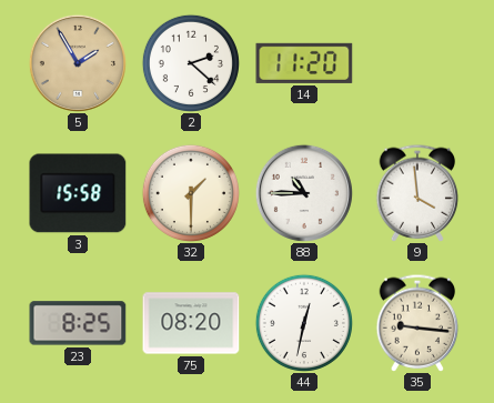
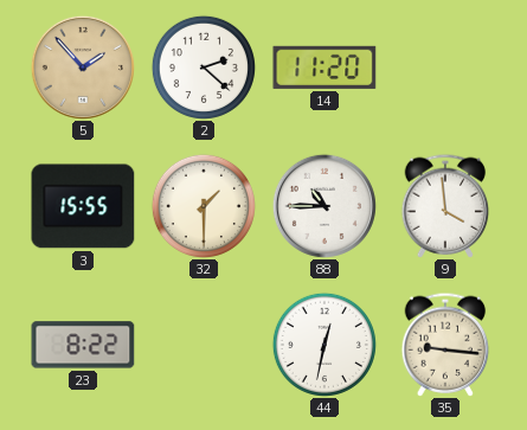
5: 1:55 -> 1:53
3: 15:58 -> 15:55
23: 8:25 -> 8:22
75: 08:20 -> none
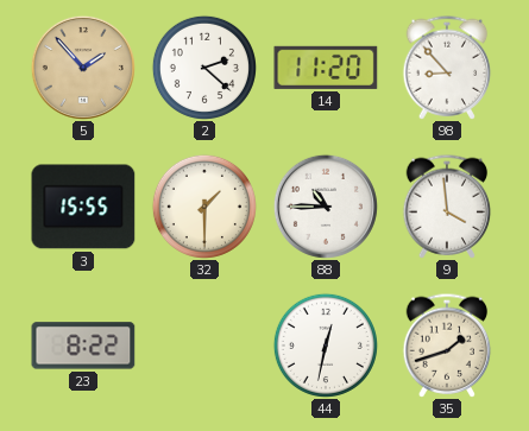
98: none -> 8:53
35: 9:16 -> 1:42
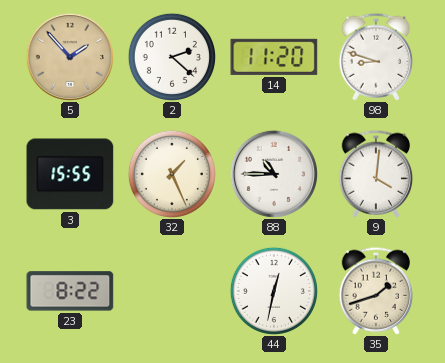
98: 8:53 -> 8:48
32: 1:30 -> 1:26
9: 3:59 -> 4:01
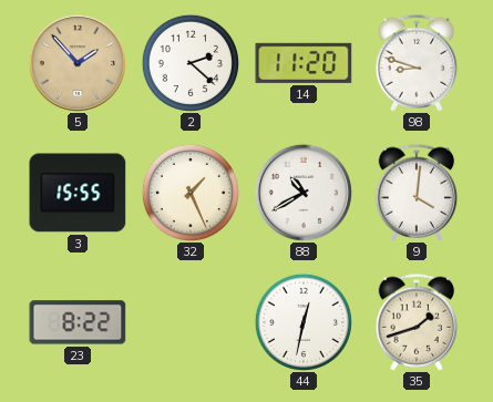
88: 10:45 -> 10:40
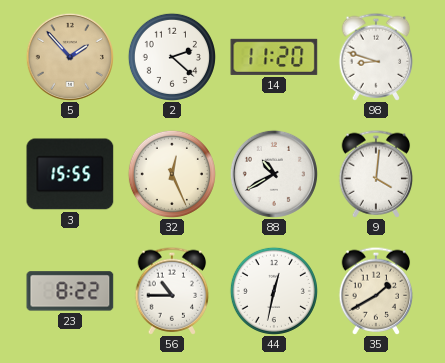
32: 1:26 -> 12:26
56: none -> 10:45
35: 1:42 -> 1:40
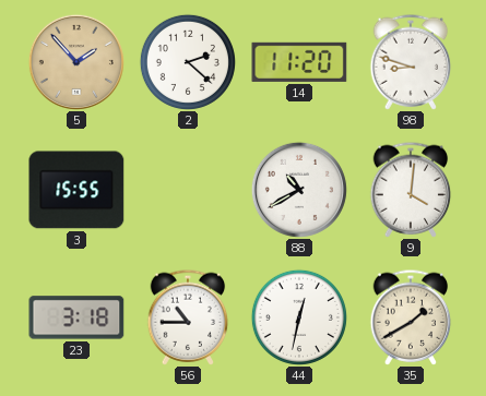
32: 12:26 -> none
23: 8:22 -> 3:18
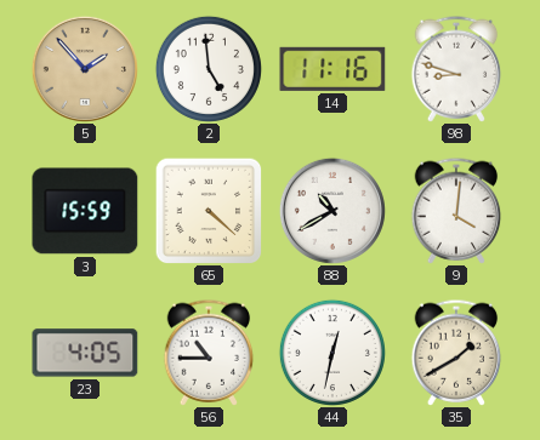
2: 2:22 -> 4:59
14: 11:20 -> 11:16
3: 15:55 -> 15:59
65: none -> 4:22
23: 3:18 -> 4:05
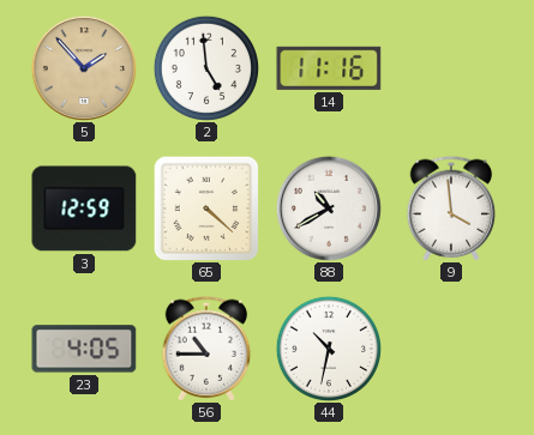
98: 8:48 -> none
3: 15:59 -> 12:59
9: 4:01 -> 3:59
44: 12:32 -> 10:32
35: 1:40 -> none
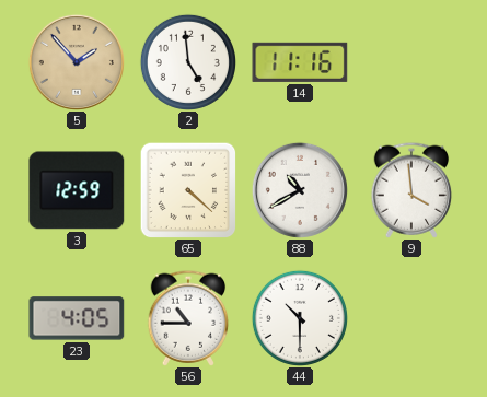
44: 10:32 -> 10:30
